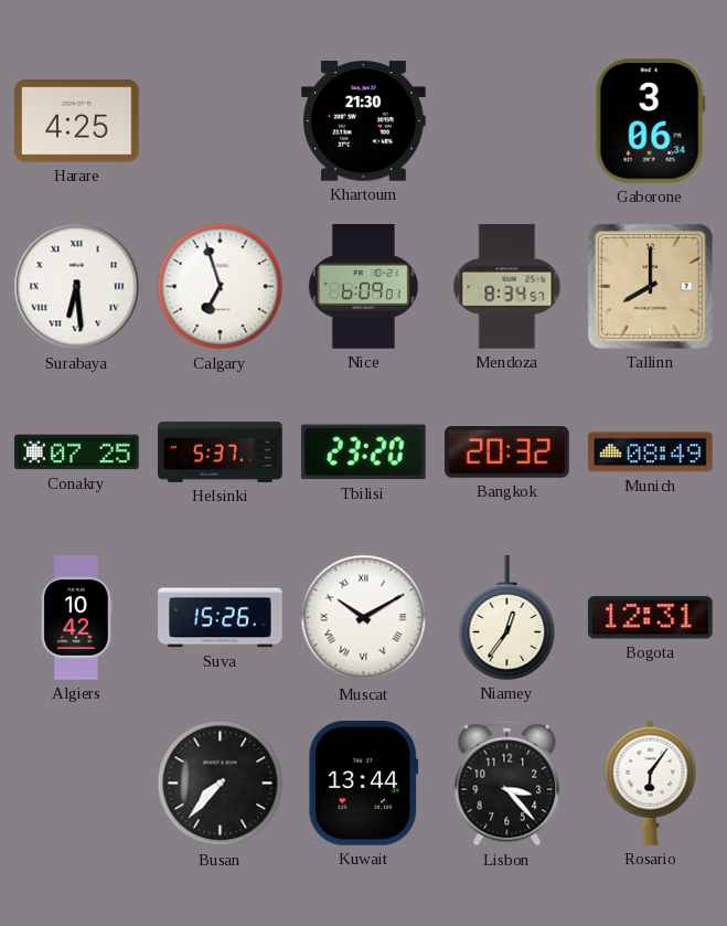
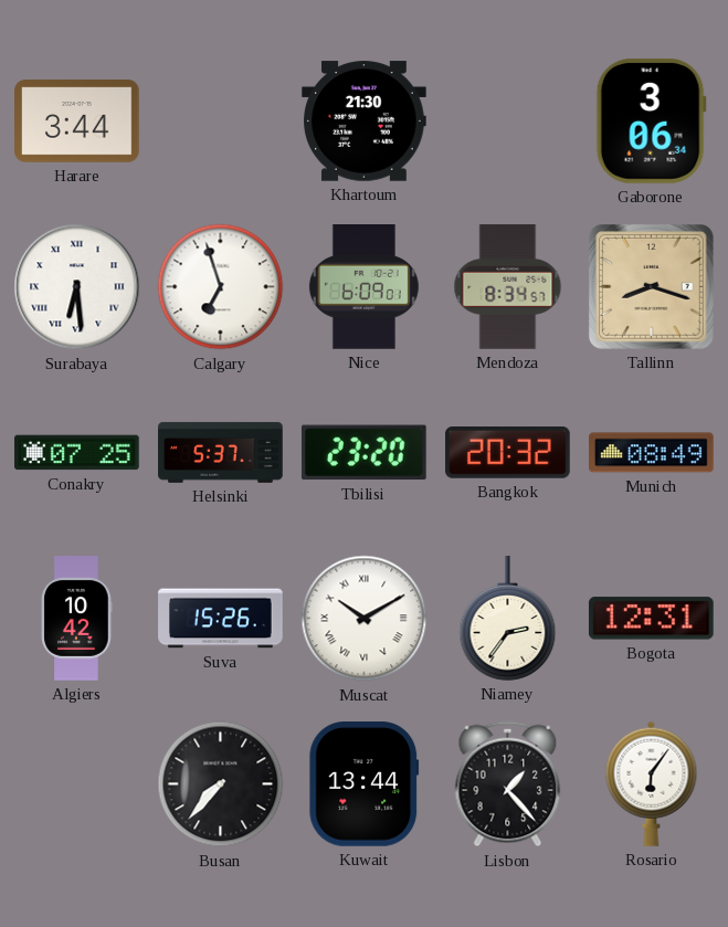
Harare: 4:25 -> 3:44
Tallinn: 8:00 -> 8:18
Niamey: 12:36 -> 2:36
Lisbon: 3:23 -> 1:23
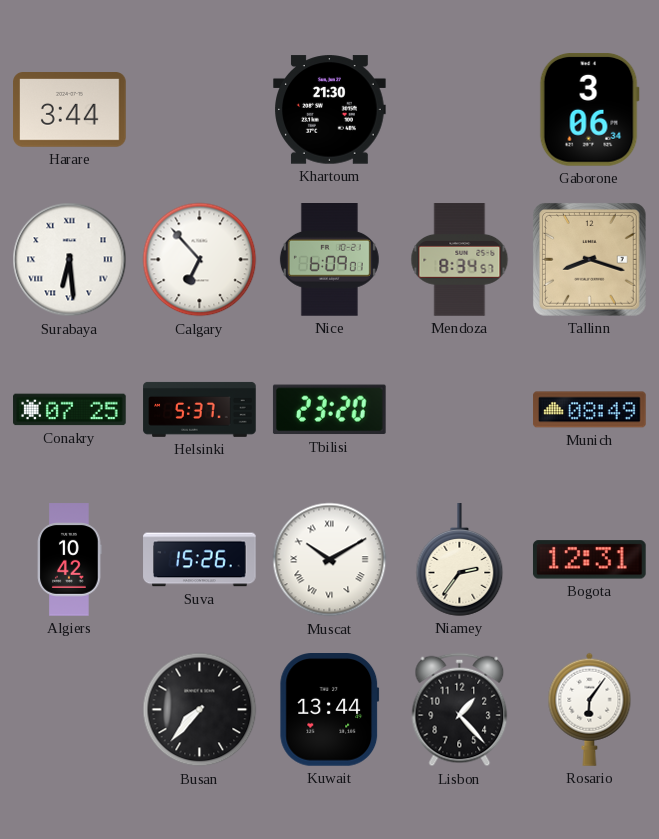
Calgary: 6:57 -> 6:53
Bangkok: 20:32 -> none
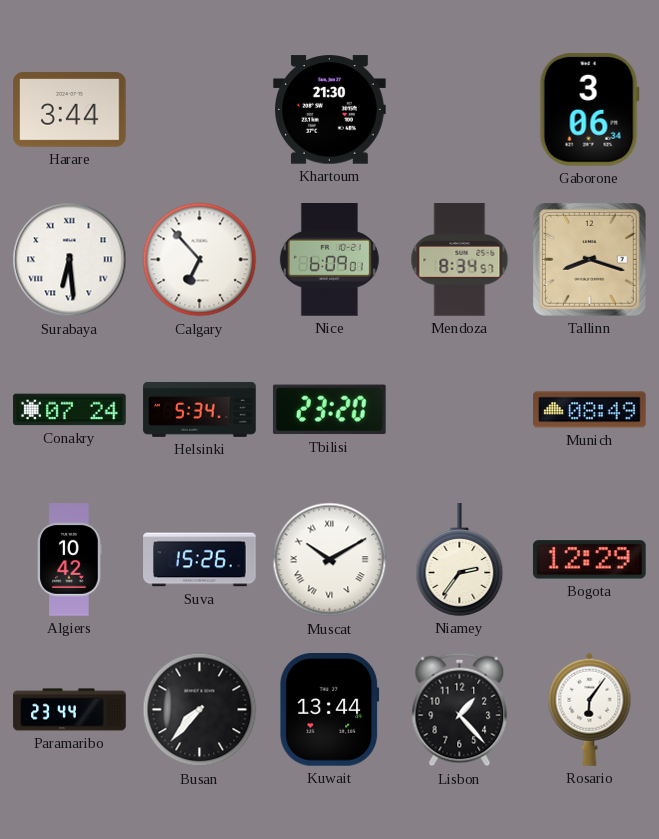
Conakry: 07:25 -> 07:24
Helsinki: 5:37 -> 5:34
Bogota: 12:31 -> 12:29
Paramaribo: none -> 23:44
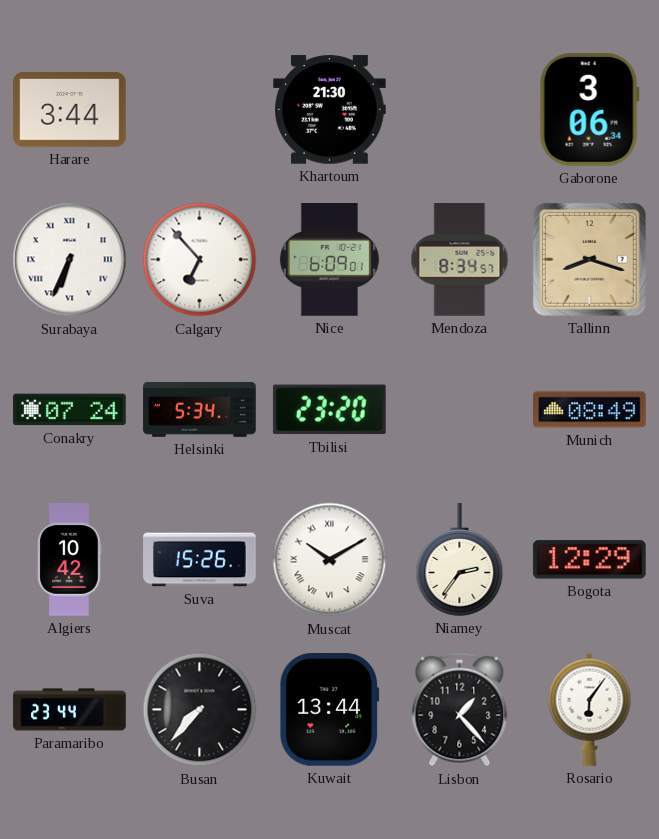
Surabaya: 6:29 -> 6:34
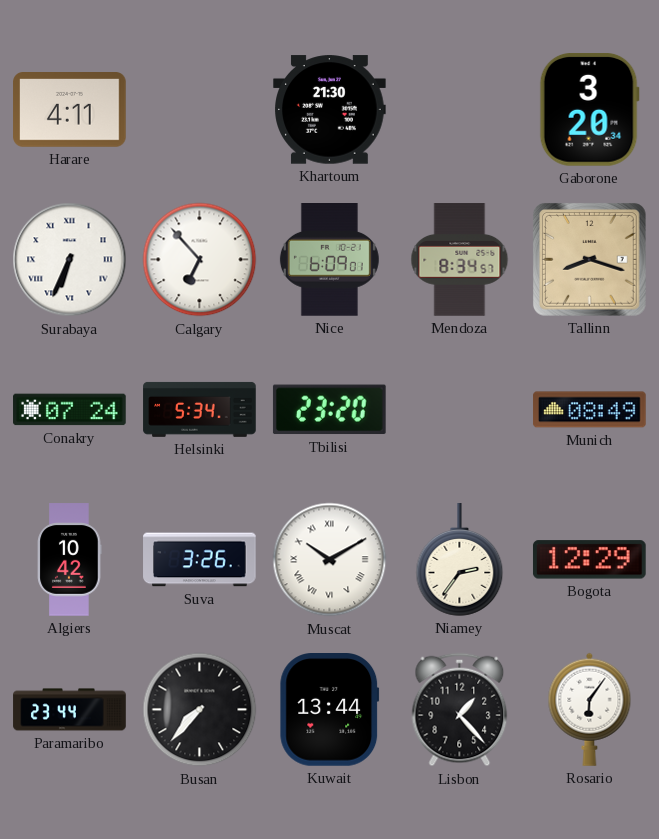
Harare: 3:44 -> 4:11
Gaborone: 3:06 -> 3:20
Suva: 15:26 -> 3:26
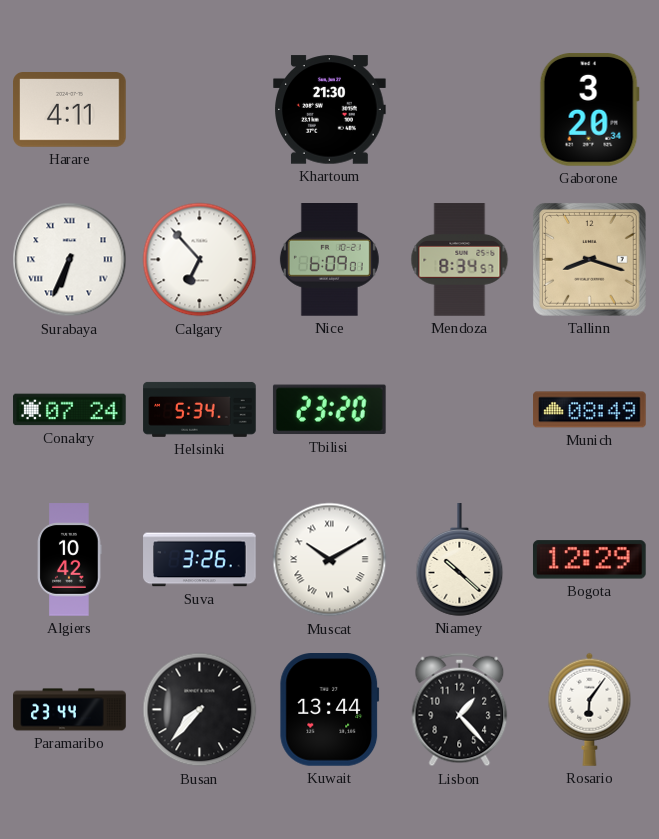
Niamey: 2:36 -> 10:22
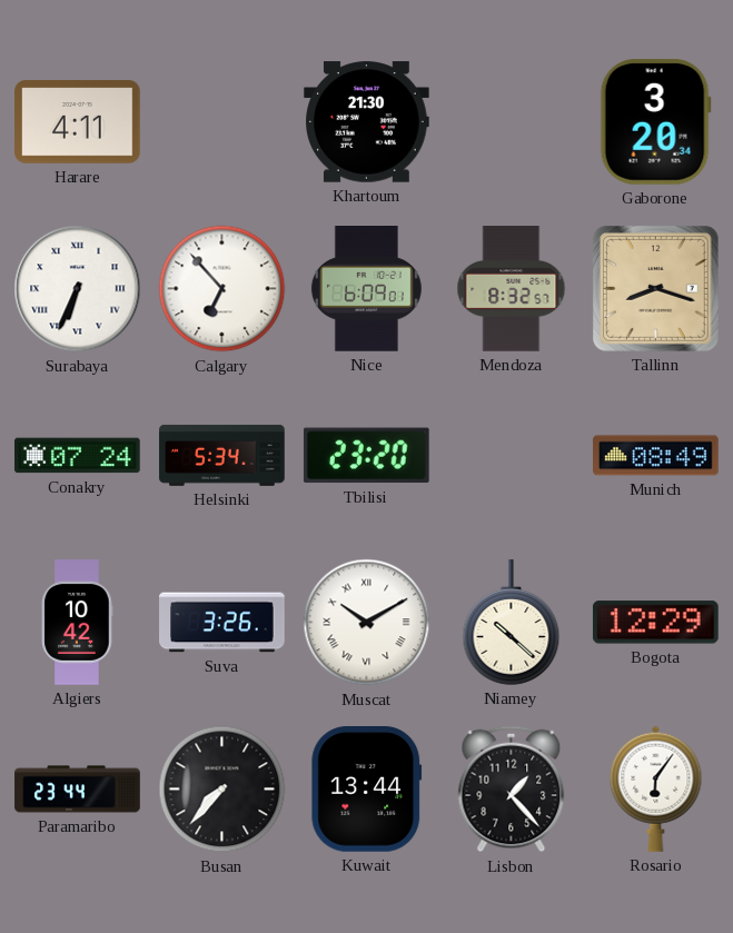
Mendoza: 8:34 -> 8:32
